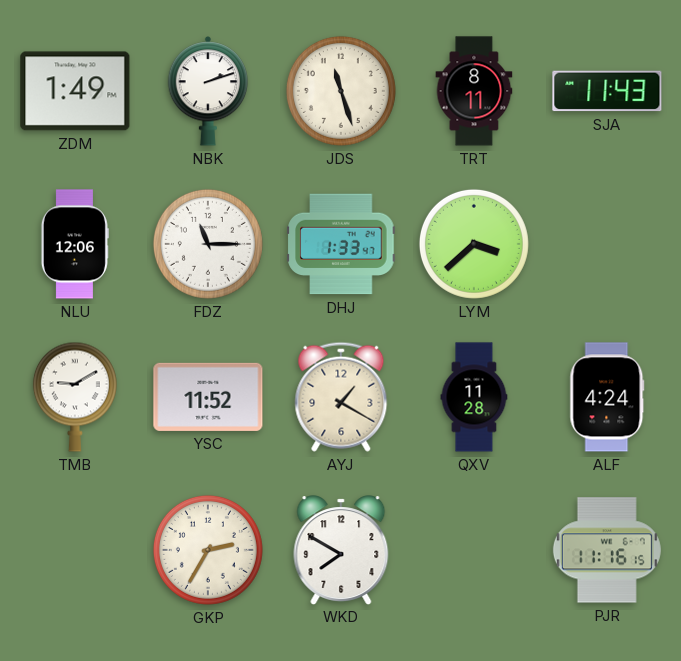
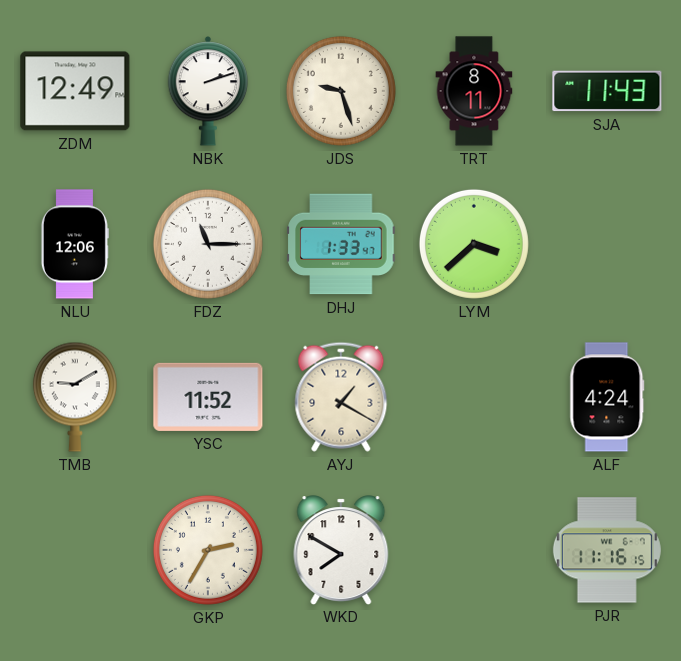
ZDM: 1:49 -> 12:49
JDS: 11:27 -> 9:27
QXV: 11:28 -> none
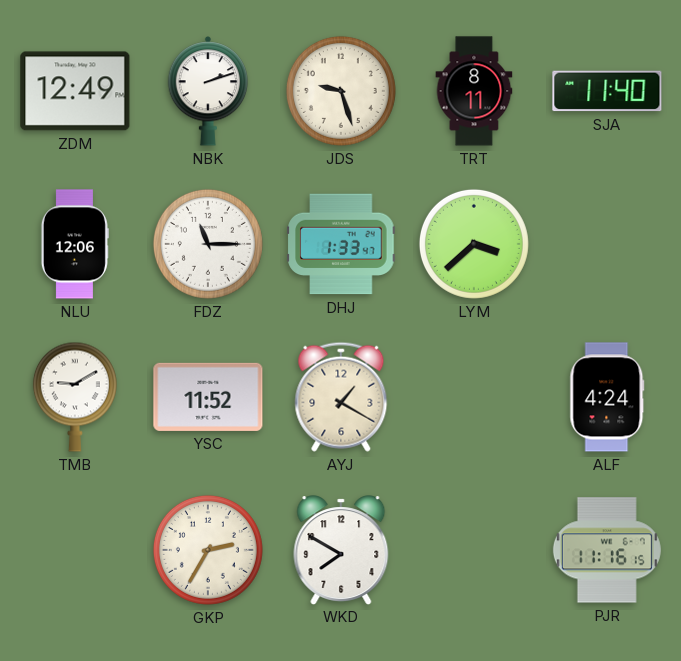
SJA: 11:43 -> 11:40
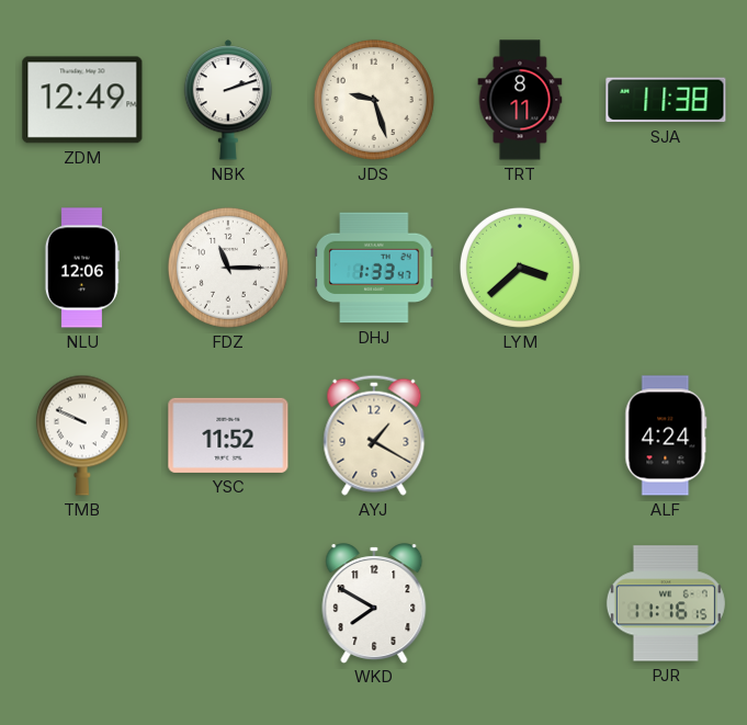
SJA: 11:40 -> 11:38
TMB: 9:10 -> 9:49
GKP: 2:35 -> none
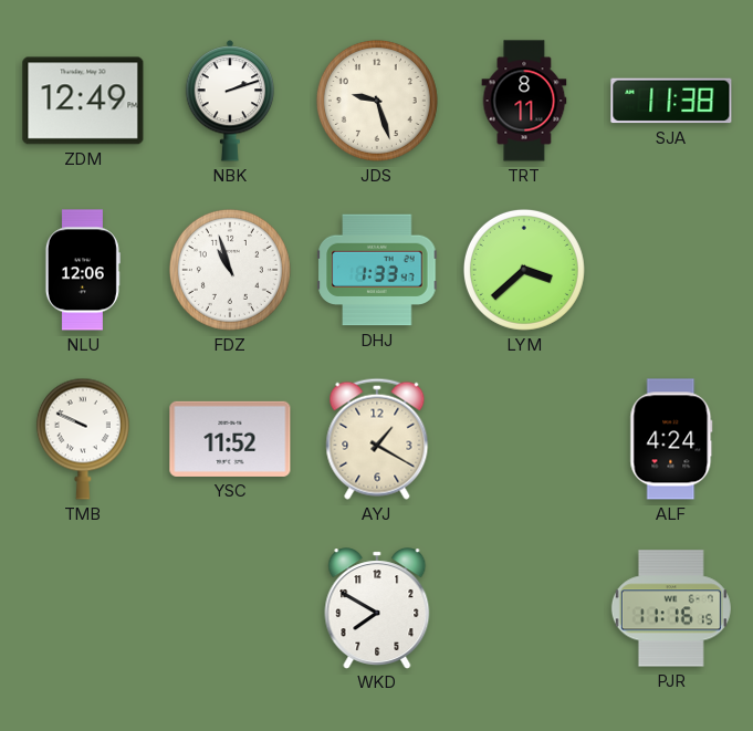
FDZ: 11:15 -> 10:57
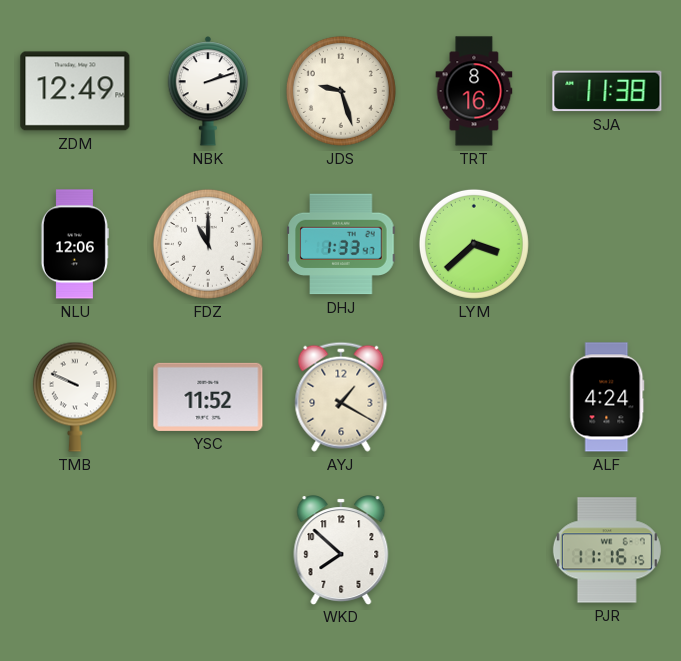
TRT: 8:11 -> 8:16
FDZ: 10:57 -> 11:00
WKD: 7:50 -> 7:52
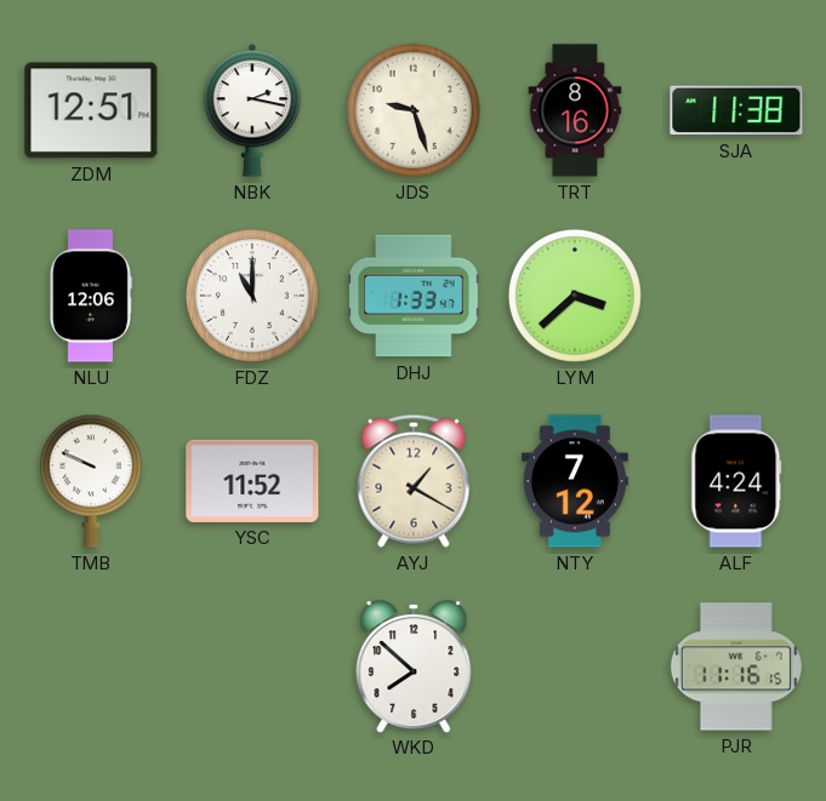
ZDM: 12:49 -> 12:51
NBK: 2:12 -> 2:17
NTY: none -> 7:12
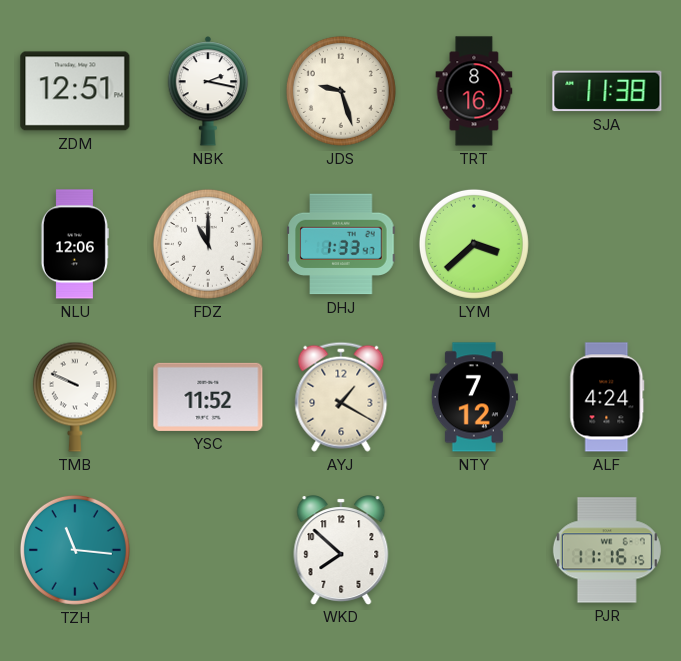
TZH: none -> 11:16
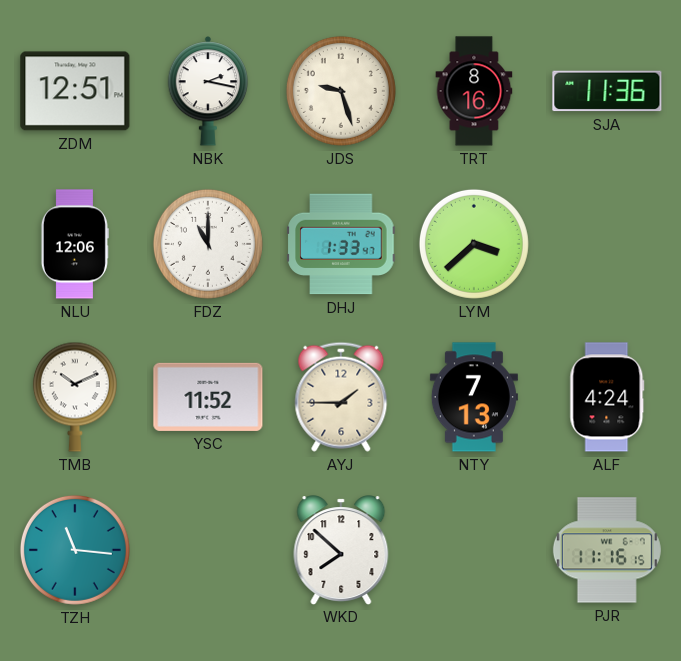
SJA: 11:38 -> 11:36
TMB: 9:49 -> 10:11
AYJ: 1:20 -> 1:45
NTY: 7:12 -> 7:13
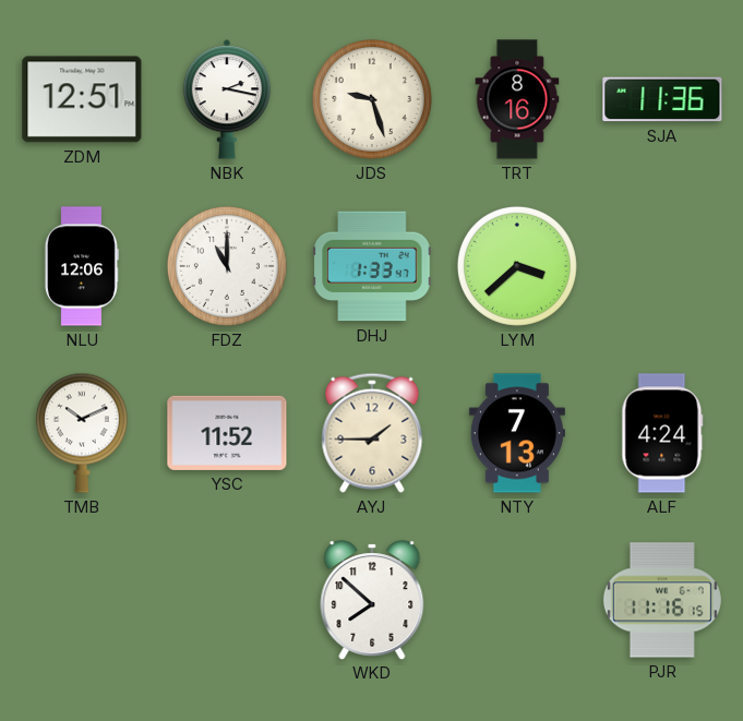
TZH: 11:16 -> none
